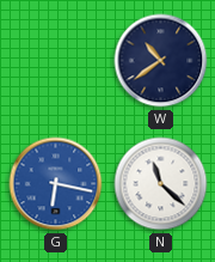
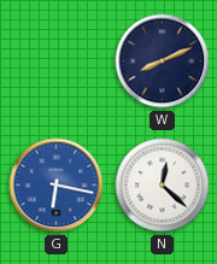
W: 10:39 -> 8:11
N: 11:22 -> 12:22
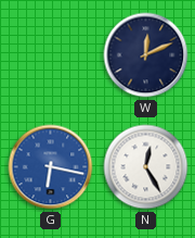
W: 8:11 -> 12:11
N: 12:22 -> 12:25
